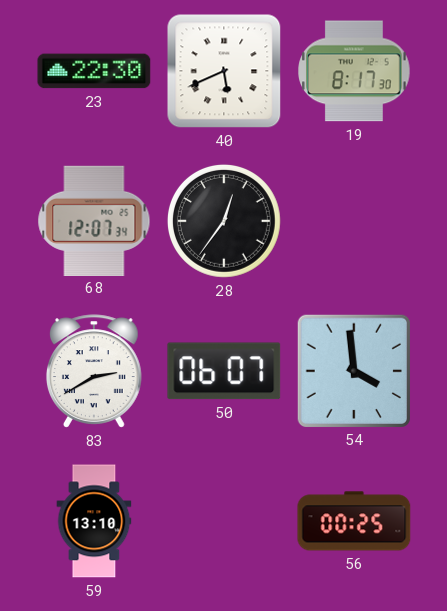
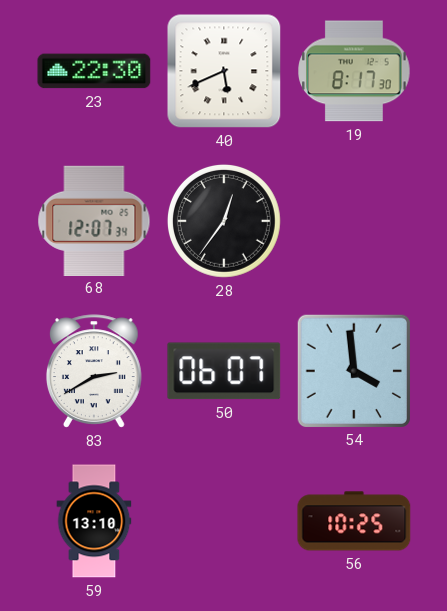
56: 00:25 -> 10:25
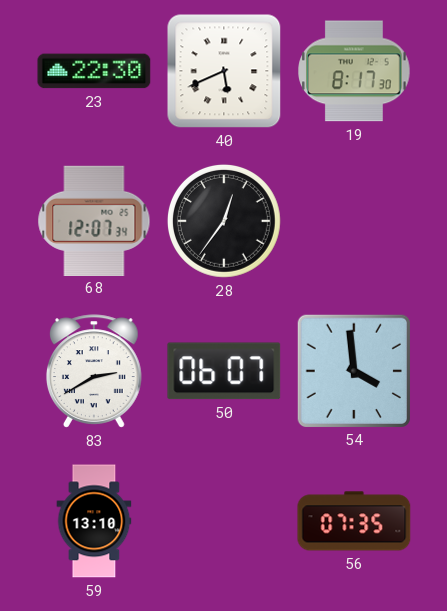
56: 10:25 -> 07:35
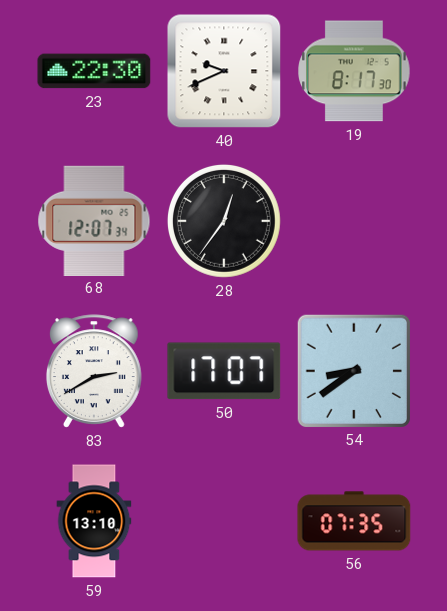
40: 5:41 -> 9:41
50: 06:07 -> 17:07
54: 3:59 -> 8:39
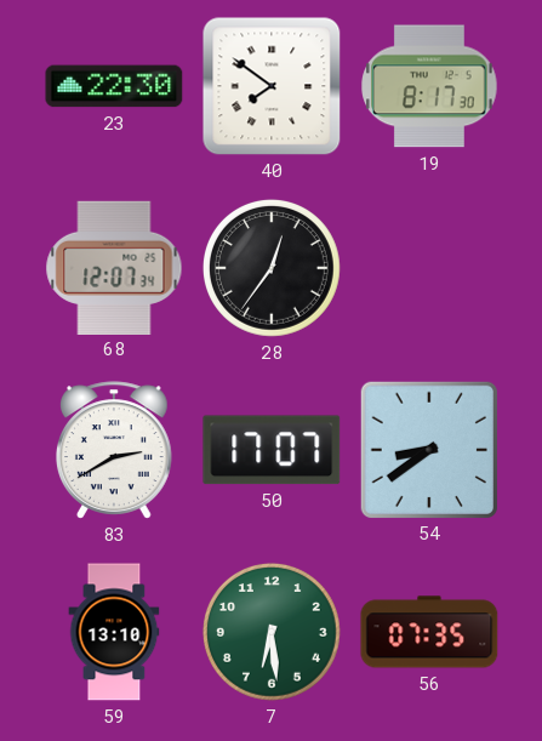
40: 9:41 -> 7:51
7: none -> 6:29
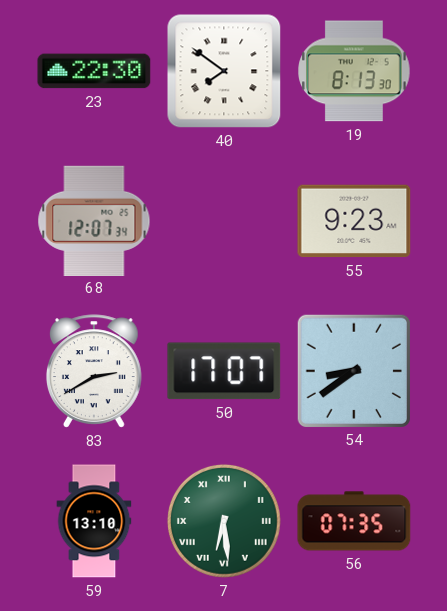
19: 8:17 -> 8:13
28: 12:36 -> none
55: none -> 9:23
7 numerals: Arabic -> Roman
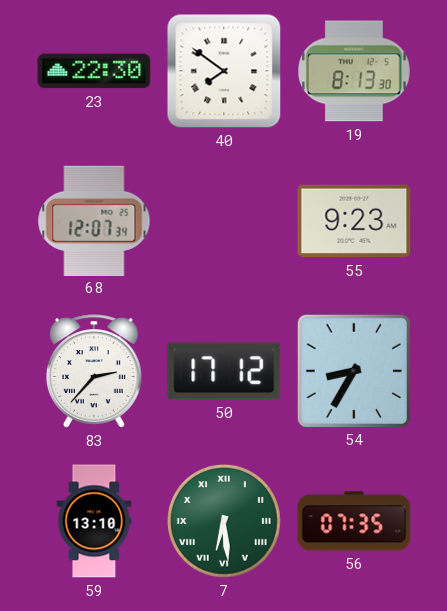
83: 2:40 -> 2:37
50: 17:07 -> 17:12
54: 8:39 -> 8:35
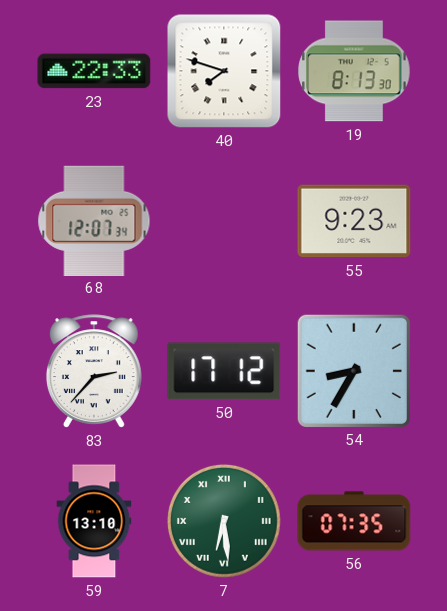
23: 22:30 -> 22:33
40: 7:51 -> 7:48
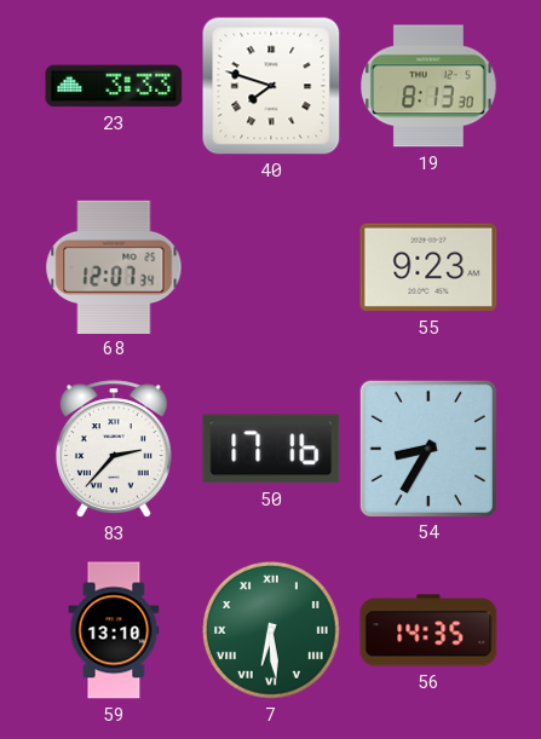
23: 22:33 -> 3:33
50: 17:12 -> 17:16
56: 07:35 -> 14:35
